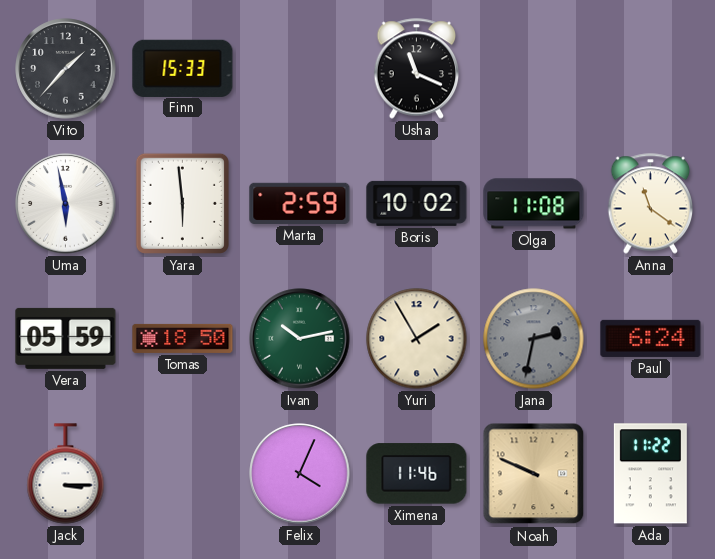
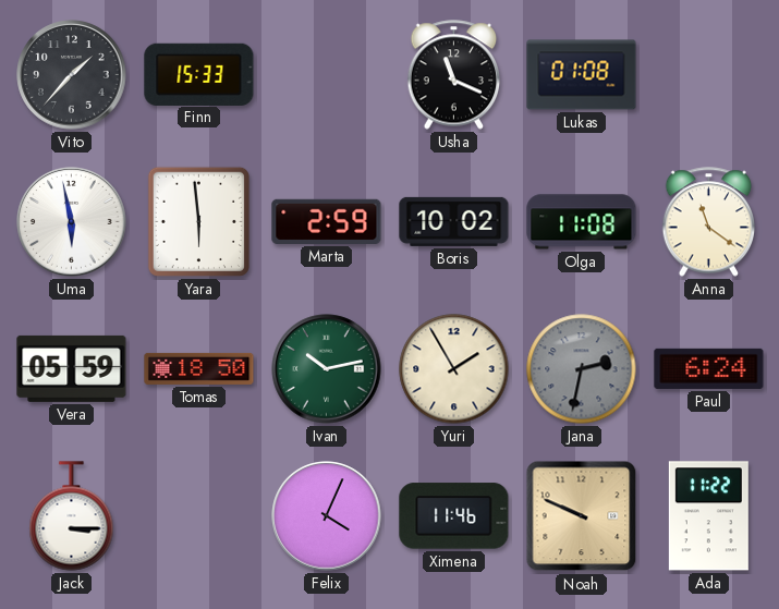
Lukas: none -> 01:08
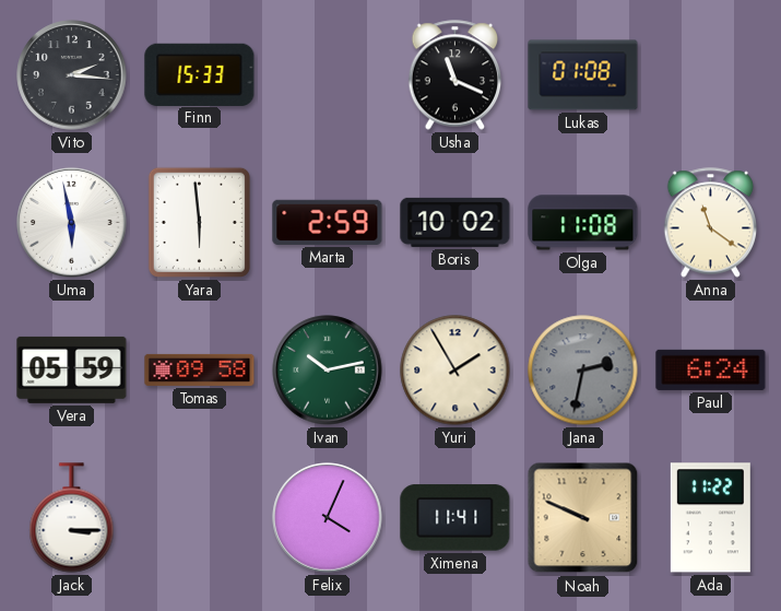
Vito: 1:37 -> 2:16
Tomas: 18:50 -> 09:58
Ximena: 11:46 -> 11:41
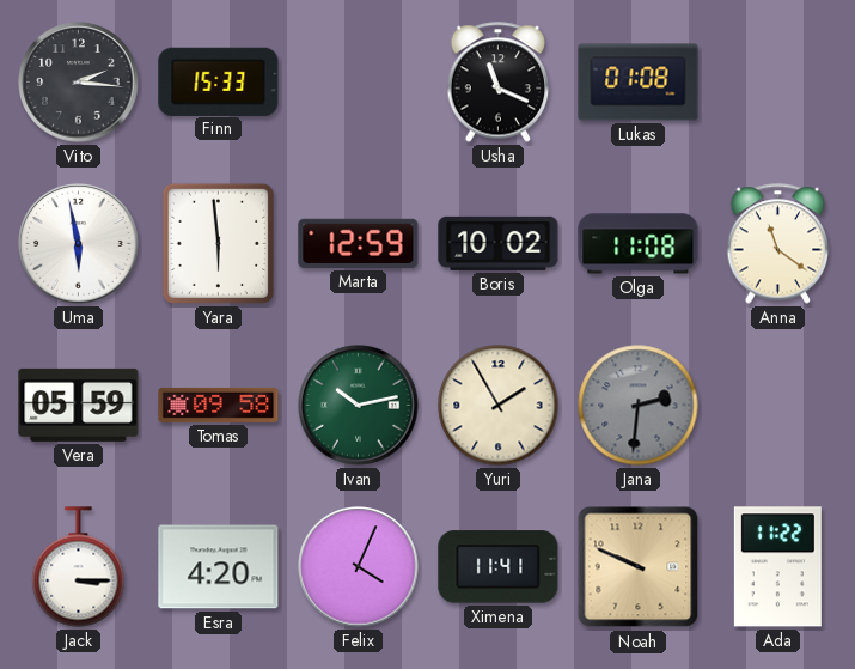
Marta: 2:59 -> 12:59
Jana: 2:32 -> 2:31
Paul: 6:24 -> none
Esra: none -> 4:20
